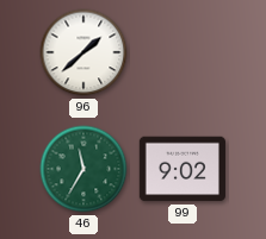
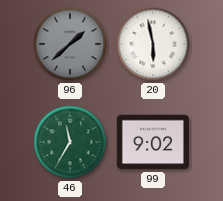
96 dial: white -> grey
20: none -> 5:58
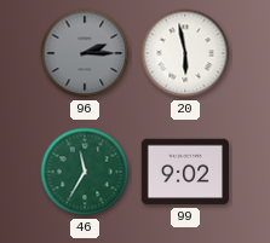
96: 1:38 -> 2:15
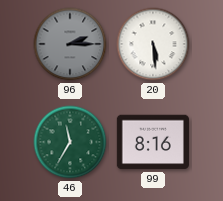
20: 5:58 -> 5:29
99: 9:02 -> 8:16
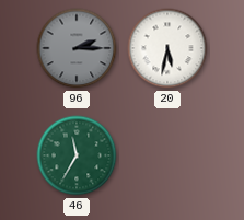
20: 5:29 -> 5:32
99: 8:16 -> none
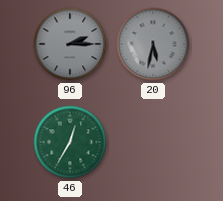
20 dial: white -> grey
46: 11:35 -> 12:35
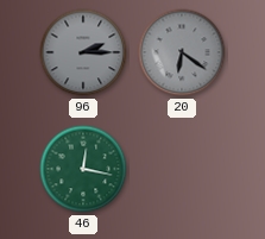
20: 5:32 -> 6:21
46: 12:35 -> 12:17
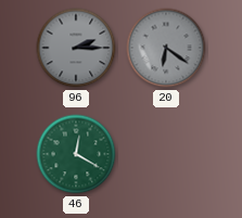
46: 12:17 -> 12:20
